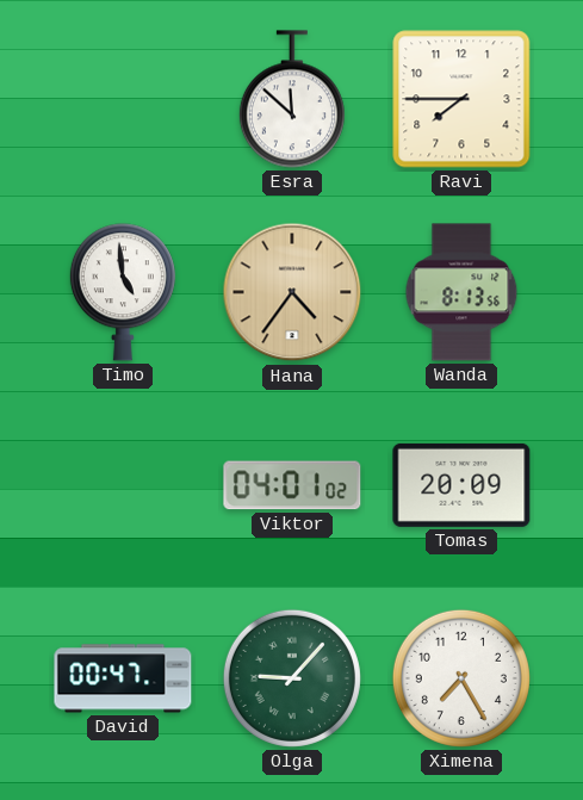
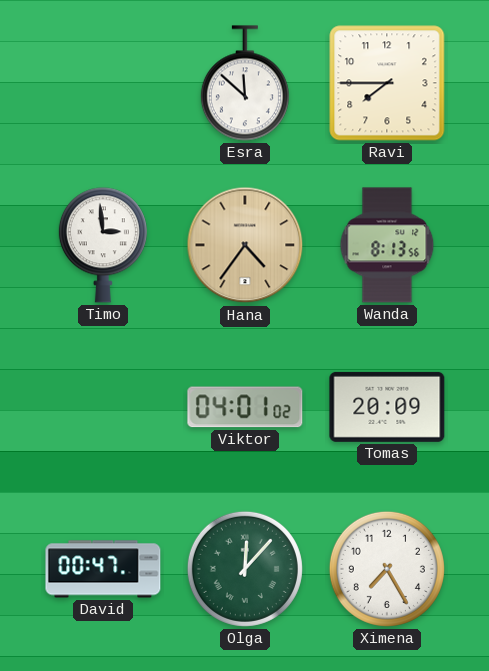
Timo: 4:59 -> 2:59
Olga: 9:07 -> 12:07
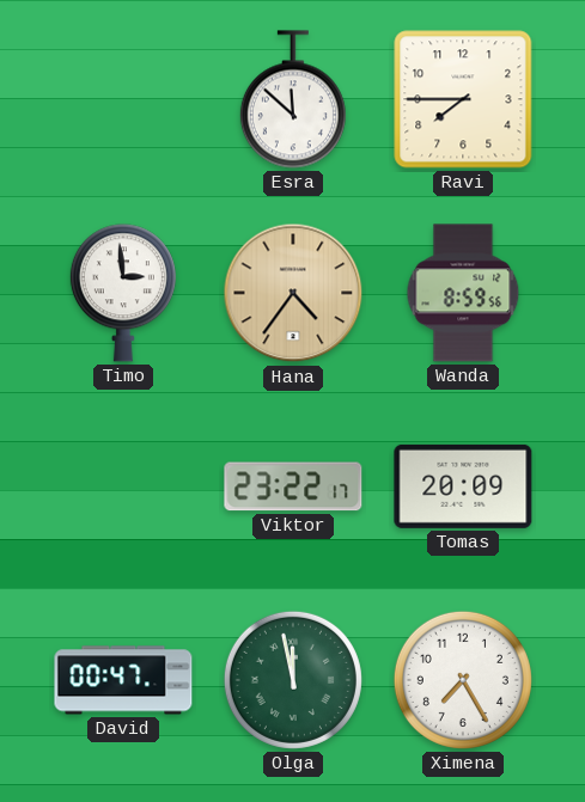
Wanda: 8:13 -> 8:59
Viktor: 04:01 -> 23:22
Olga: 12:07 -> 11:58
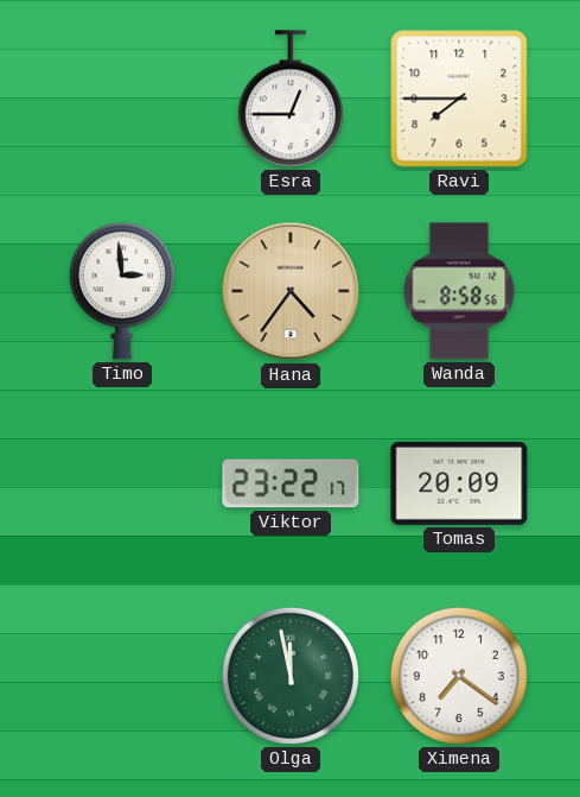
Esra: 11:52 -> 12:45
Wanda: 8:59 -> 8:58
David: 00:47 -> none
Ximena: 7:25 -> 7:21
